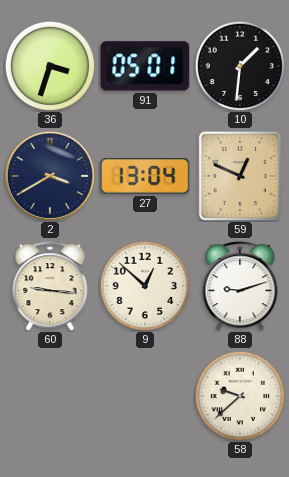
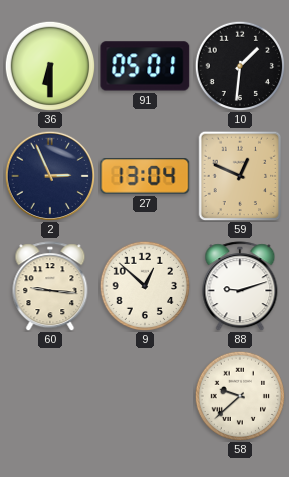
36: 3:33 -> 6:30
2: 3:40 -> 2:56
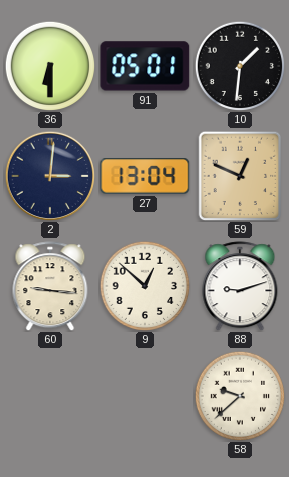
2: 2:56 -> 3:01
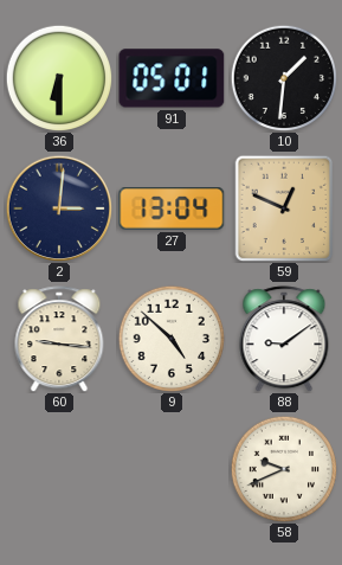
9: 12:52 -> 4:52
88: 9:12 -> 9:09
58: 9:38 -> 9:41
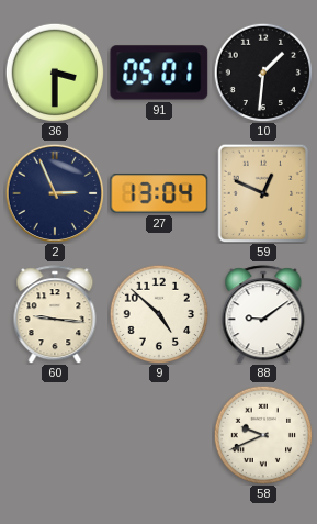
36: 6:30 -> 3:30
2: 3:01 -> 2:56
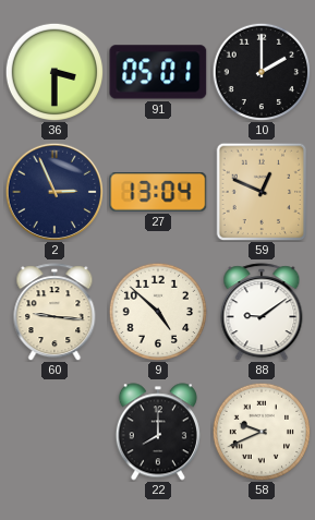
10: 1:31 -> 2:00
22: none -> 8:00
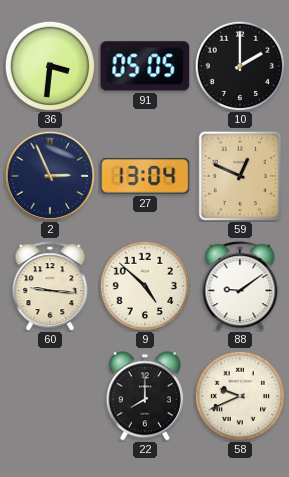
36: 3:30 -> 3:31
91: 05:01 -> 05:05
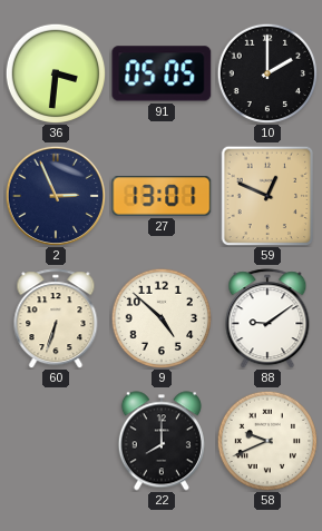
27: 13:04 -> 13:01
60: 9:16 -> 6:33
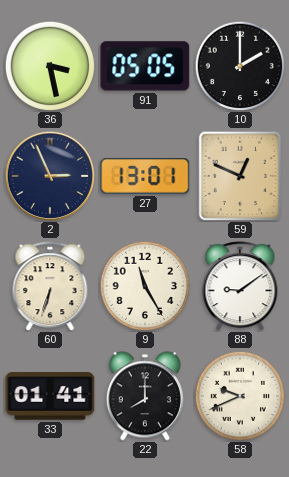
36: 3:31 -> 3:28
9: 4:52 -> 11:25
33: none -> 01:41
